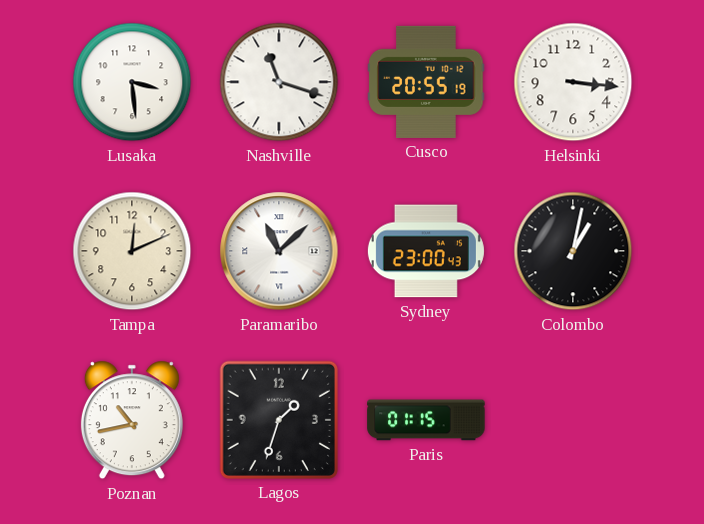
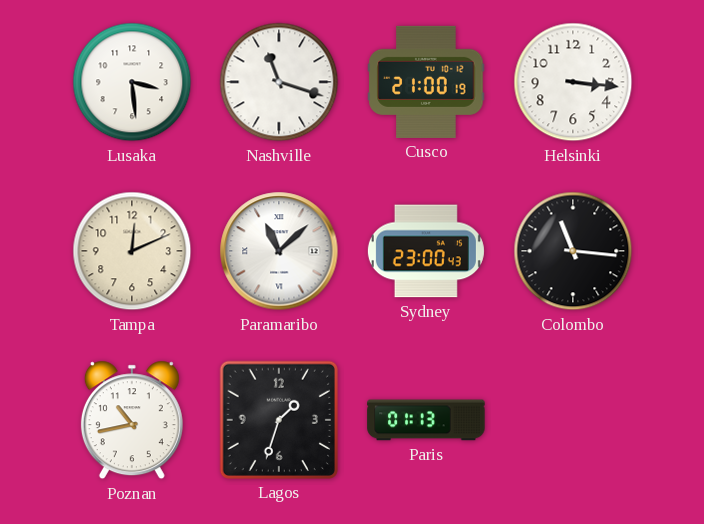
Cusco: 20:55 -> 21:00
Colombo: 1:02 -> 11:16
Paris: 01:15 -> 01:13
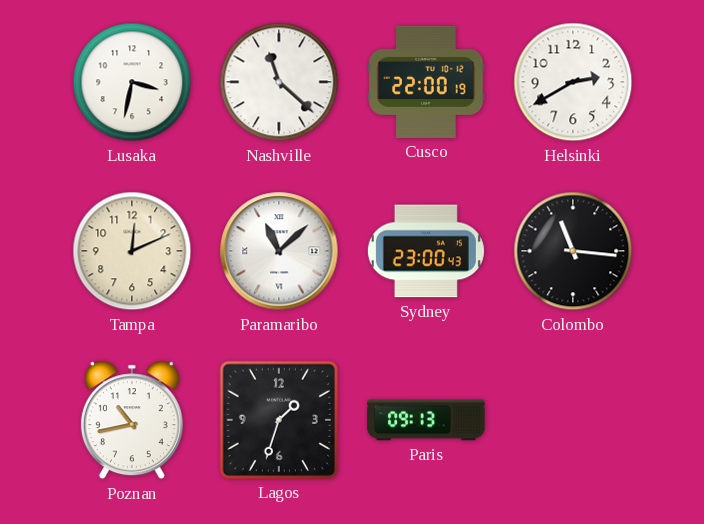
Lusaka: 3:29 -> 3:32
Nashville: 11:18 -> 11:22
Cusco: 21:00 -> 22:00
Helsinki: 3:16 -> 2:40
Paris: 01:13 -> 09:13
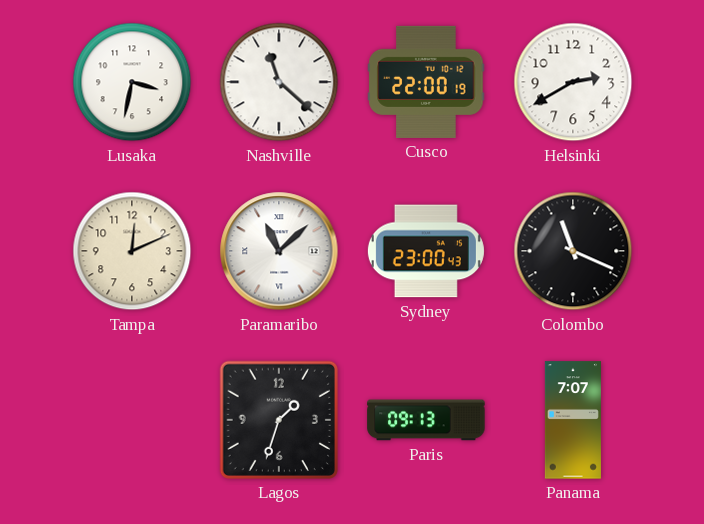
Colombo: 11:16 -> 11:19
Poznan: 10:43 -> none
Panama: none -> 7:07
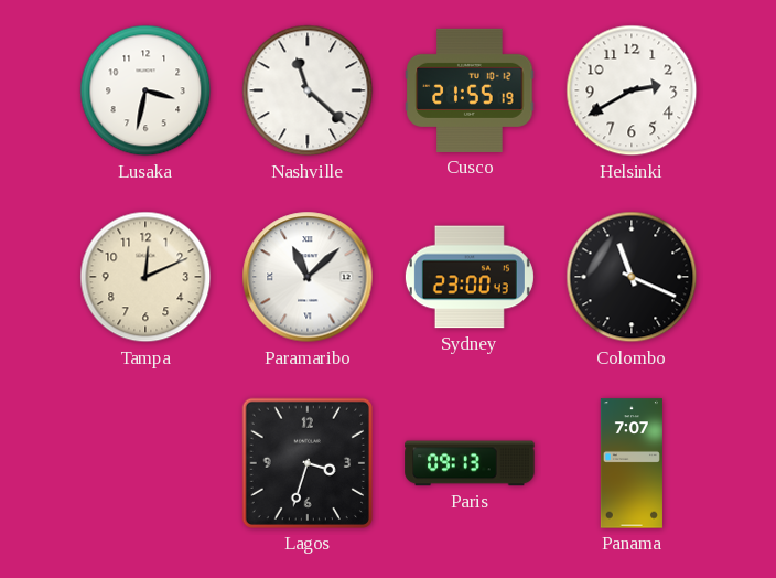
Cusco: 22:00 -> 21:55
Lagos: 1:33 -> 3:33
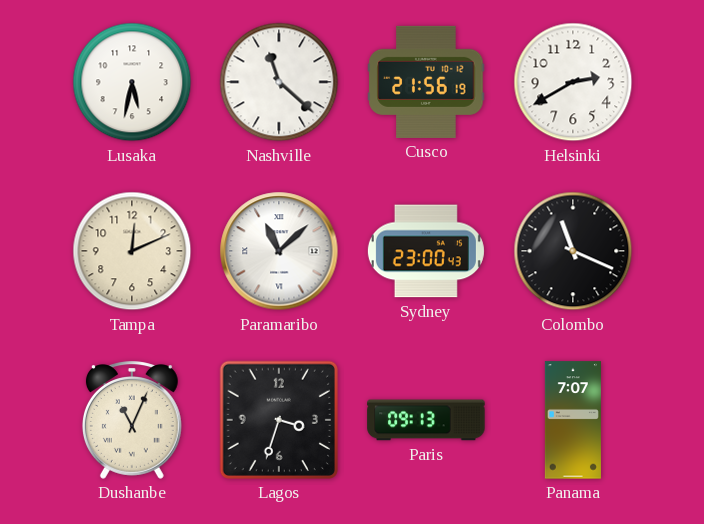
Lusaka: 3:32 -> 5:32
Cusco: 21:55 -> 21:56
Dushanbe: none -> 11:04
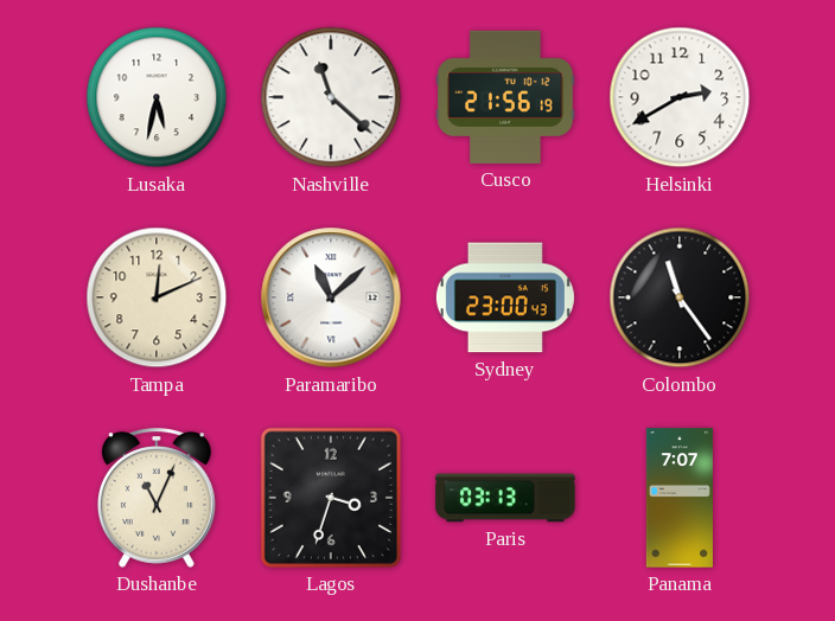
Colombo: 11:19 -> 11:24
Paris: 09:13 -> 03:13
